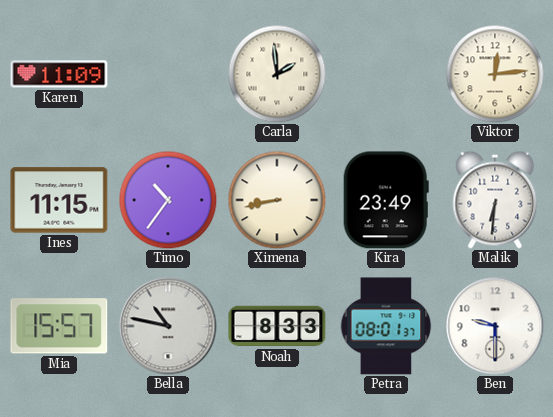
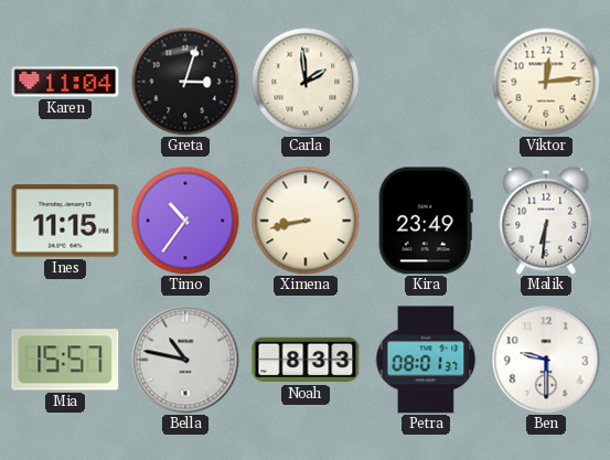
Karen: 11:09 -> 11:04
Greta: none -> 3:03
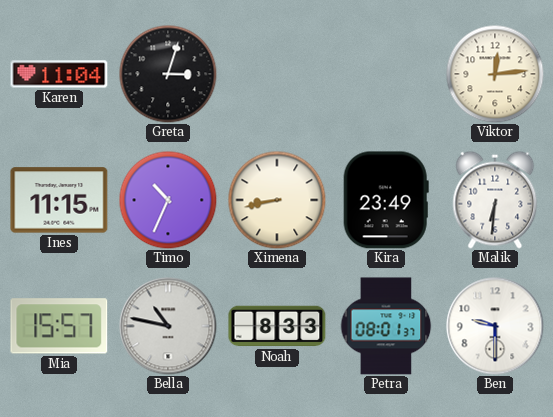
Carla: 1:59 -> none
Timo: 10:36 -> 10:34
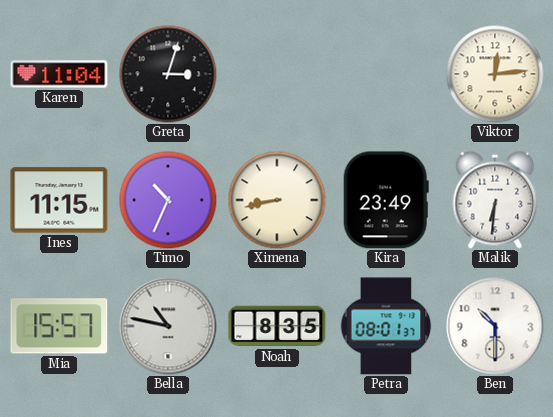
Noah: 8:33 -> 8:35
Ben: 9:30 -> 10:30
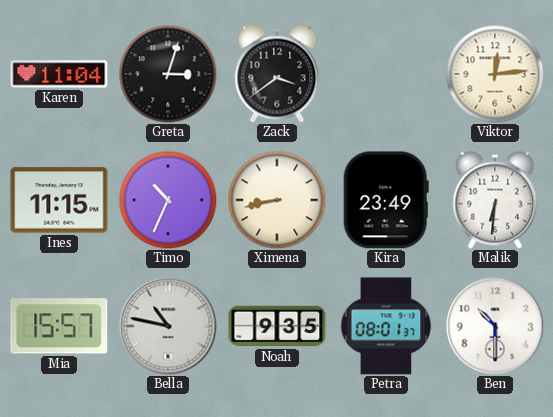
Zack: none -> 3:39
Noah: 8:35 -> 9:35
